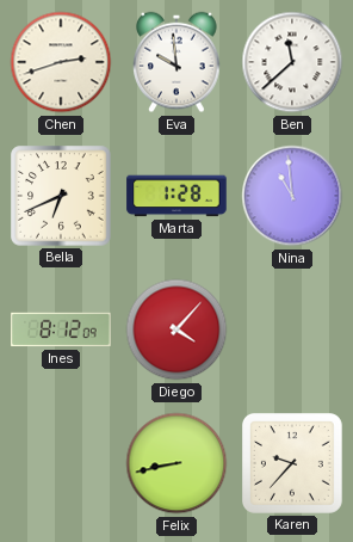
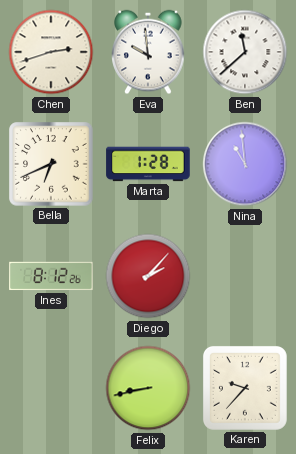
Ines: 8:12:09 -> 8:12:26
Diego: 4:07 -> 2:07
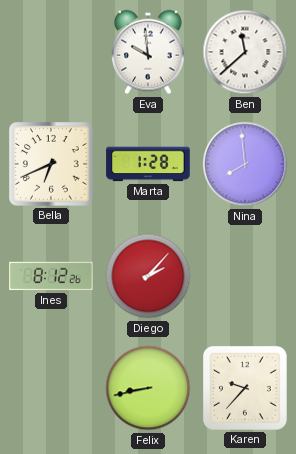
Chen: 2:42 -> none
Nina: 10:59 -> 7:59
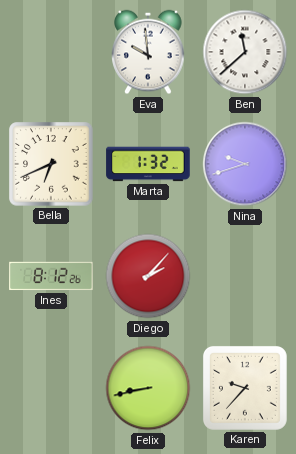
Marta: 1:28 -> 1:32
Nina: 7:59 -> 9:42
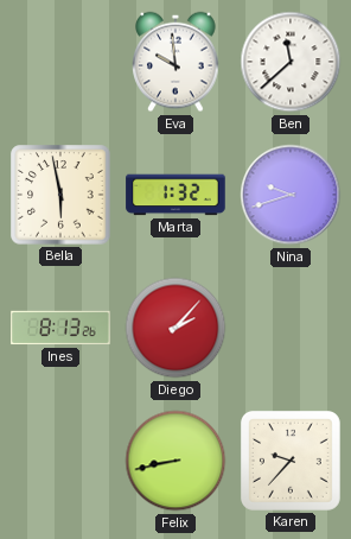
Bella: 6:41 -> 5:58
Ines: 8:12 -> 8:13
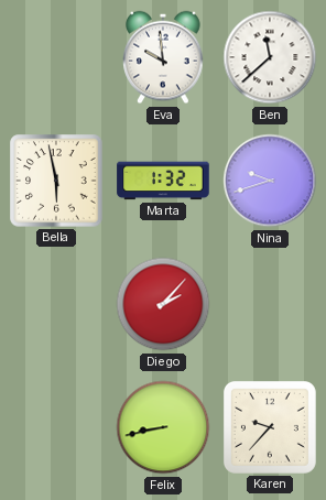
Ines: 8:13 -> none
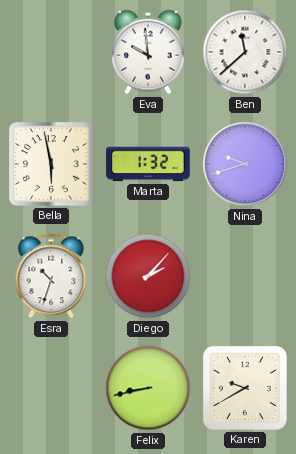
Esra: none -> 10:33
Karen: 9:37 -> 9:40
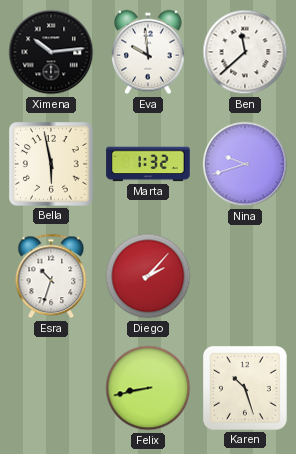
Ximena: none -> 10:14
Karen: 9:40 -> 10:27
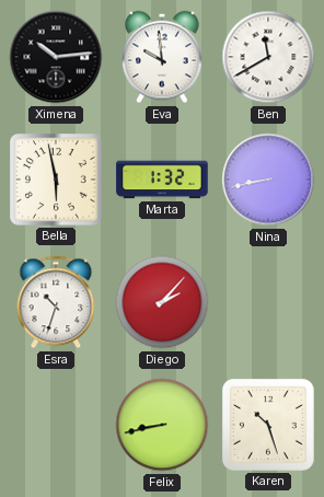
Ben: 11:38 -> 11:40
Nina: 9:42 -> 8:43
